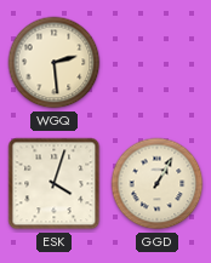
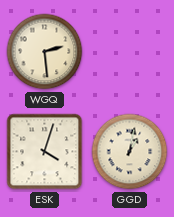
GGD: 1:05 -> 1:02
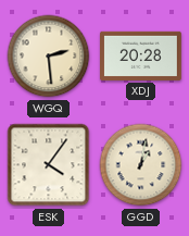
XDJ: none -> 20:28
ESK: 4:03 -> 4:06
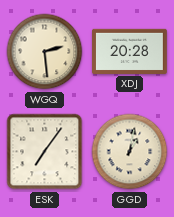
ESK: 4:06 -> 7:06
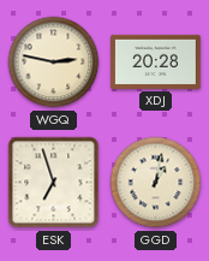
WGQ: 2:29 -> 2:47
ESK: 7:06 -> 6:57
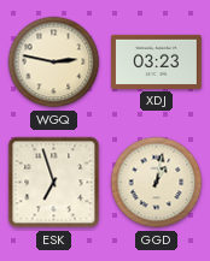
XDJ: 20:28 -> 03:23
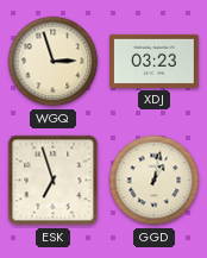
WGQ: 2:47 -> 2:57
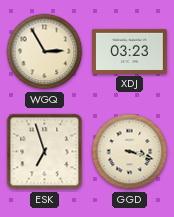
WGQ: 2:57 -> 2:55
GGD: 1:02 -> 3:18
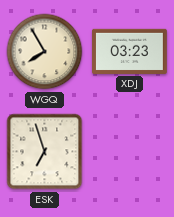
WGQ: 2:55 -> 7:55
GGD: 3:18 -> none
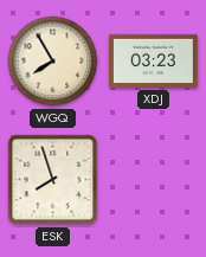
ESK: 6:57 -> 7:57
